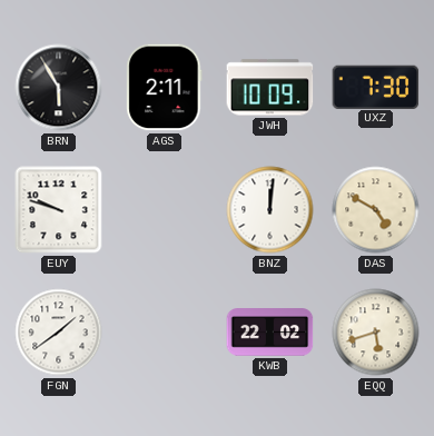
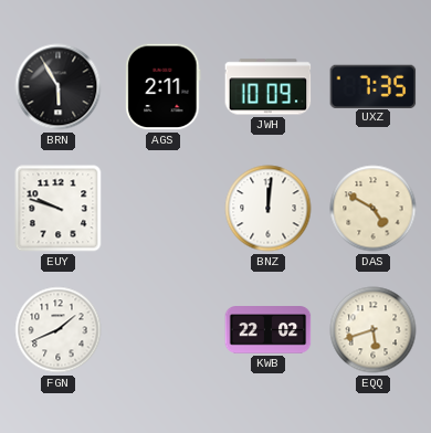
UXZ: 7:30 -> 7:35
FGN: 1:39 -> 1:41
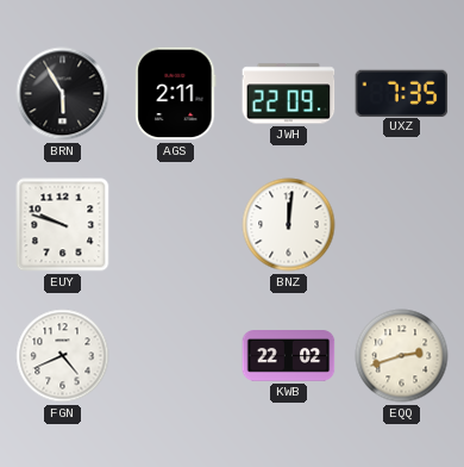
JWH: 10:09 -> 22:09
DAS: 4:50 -> none
FGN: 1:41 -> 4:41
EQQ: 5:42 -> 2:42
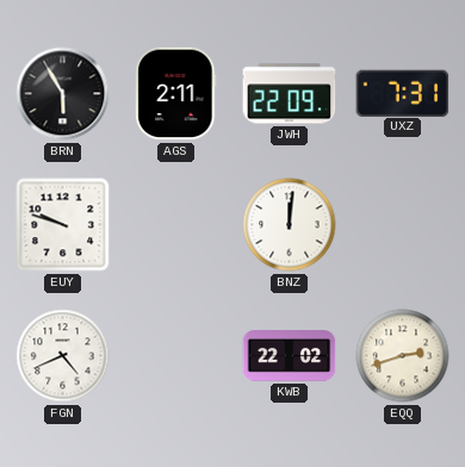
UXZ: 7:35 -> 7:31
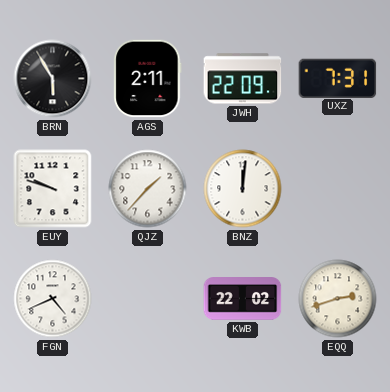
QJZ: none -> 1:37
